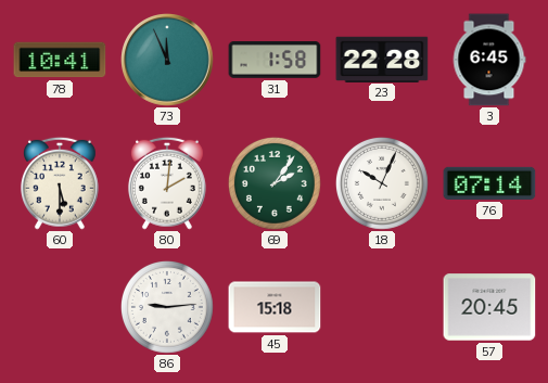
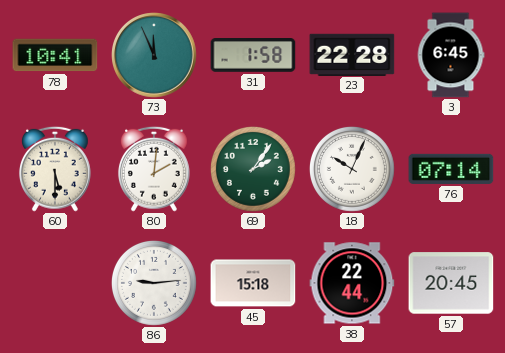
38: none -> 22:44
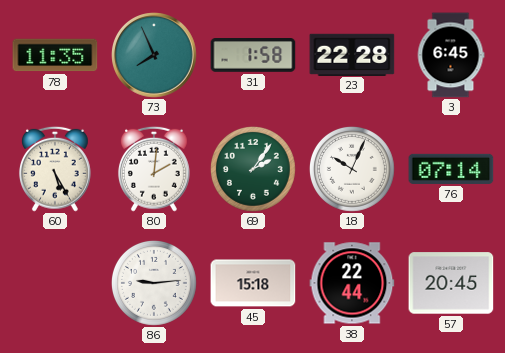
78: 10:41 -> 11:35
73: 11:56 -> 7:56
60: 5:30 -> 5:25
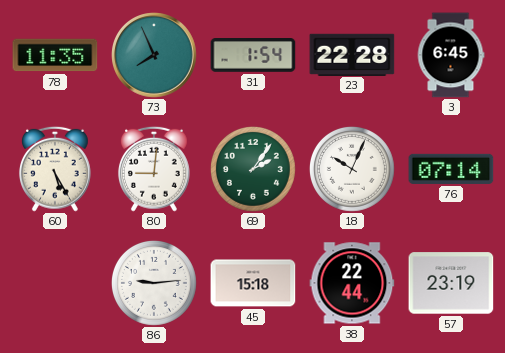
31: 1:58 -> 1:54
80: 2:01 -> 9:01
57: 20:45 -> 23:19
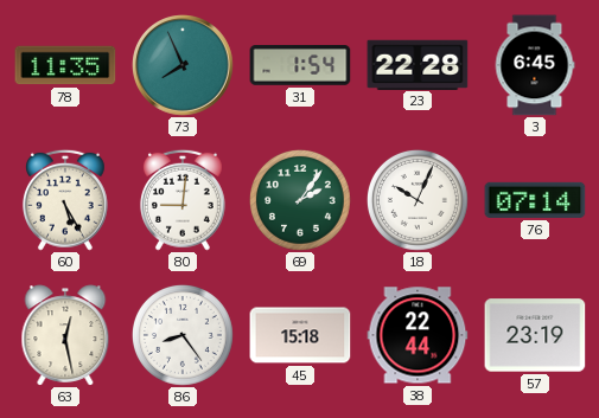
63: none -> 12:28
86: 9:14 -> 8:24
